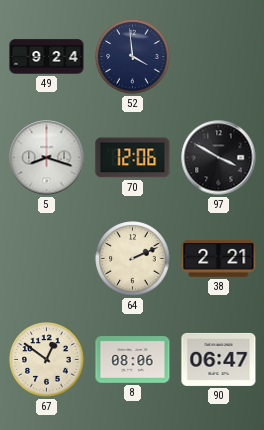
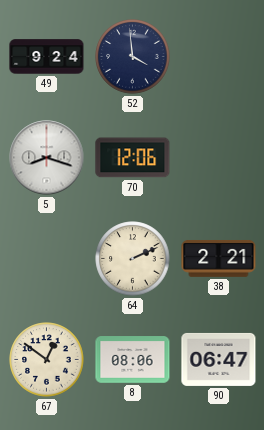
97: 3:50 -> none
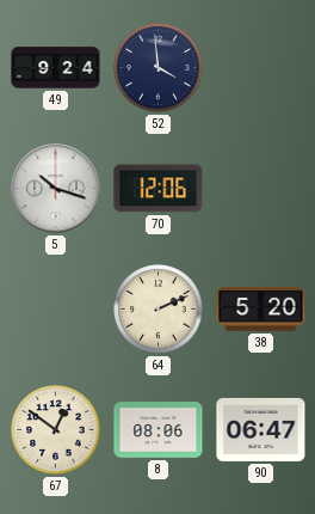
5: 8:18 -> 10:18
38: 2:21 -> 5:20
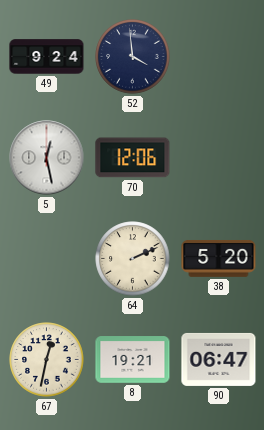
5: 10:18 -> 12:28
67: 12:51 -> 12:32
8: 08:06 -> 19:21
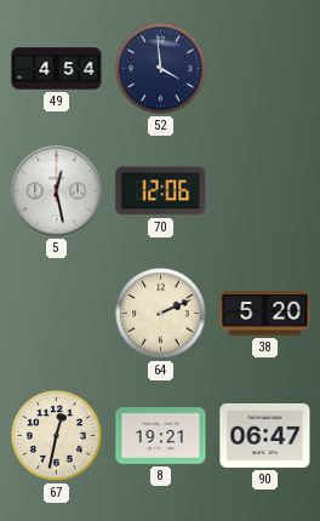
49: 9:24 -> 4:54
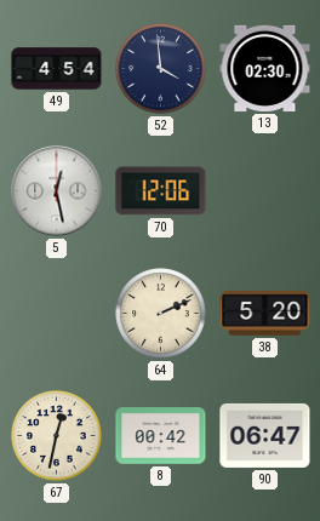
13: none -> 02:30
8: 19:21 -> 00:42
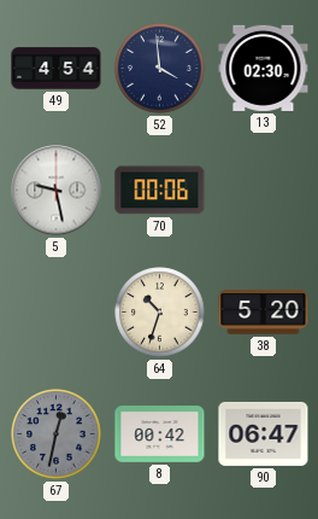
5: 12:28 -> 9:28
70: 12:06 -> 00:06
64: 2:11 -> 10:33
67 dial: cream -> grey
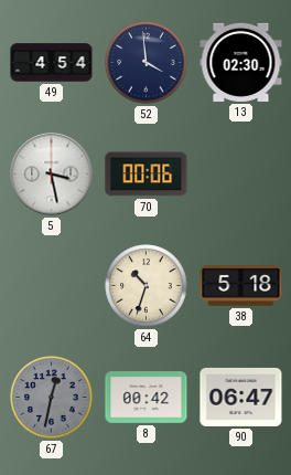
5: 9:28 -> 3:28
38: 5:20 -> 5:18
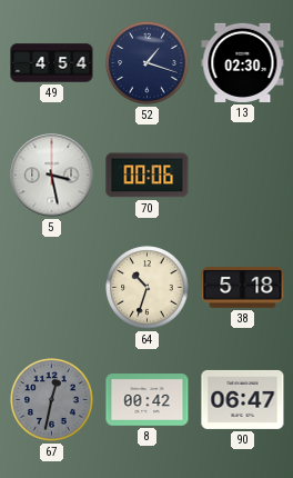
52: 3:59 -> 1:18
